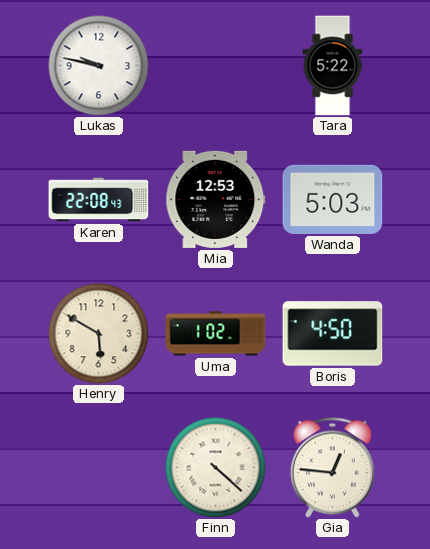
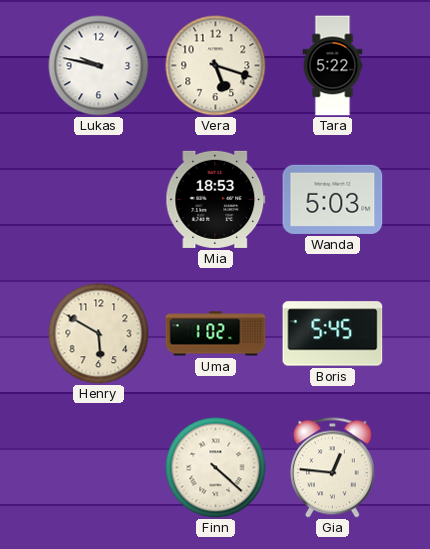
Vera: none -> 5:18
Karen: 22:08 -> none
Mia: 12:53 -> 18:53
Boris: 4:50 -> 5:45
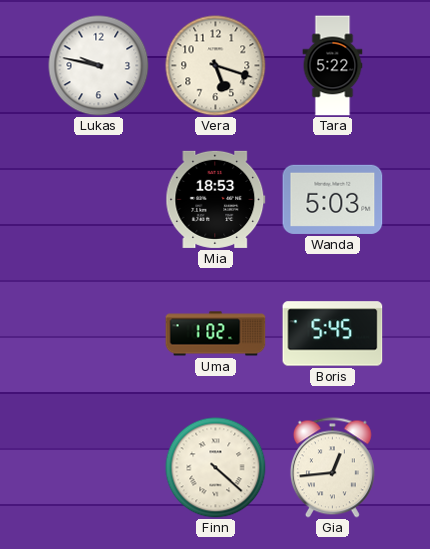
Henry: 5:50 -> none
Gia: 12:46 -> 12:44
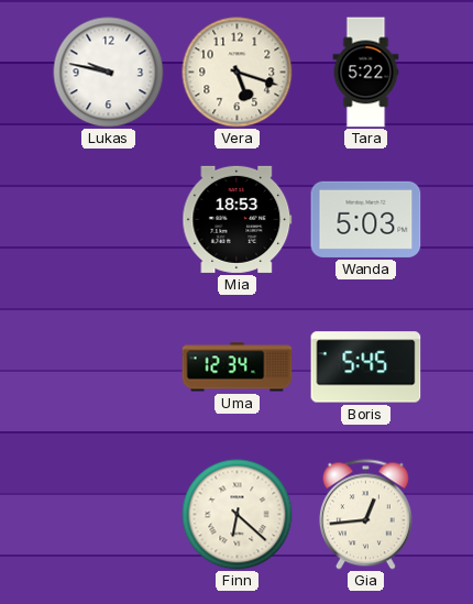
Uma: 1:02 -> 12:34
Finn: 4:22 -> 6:22
